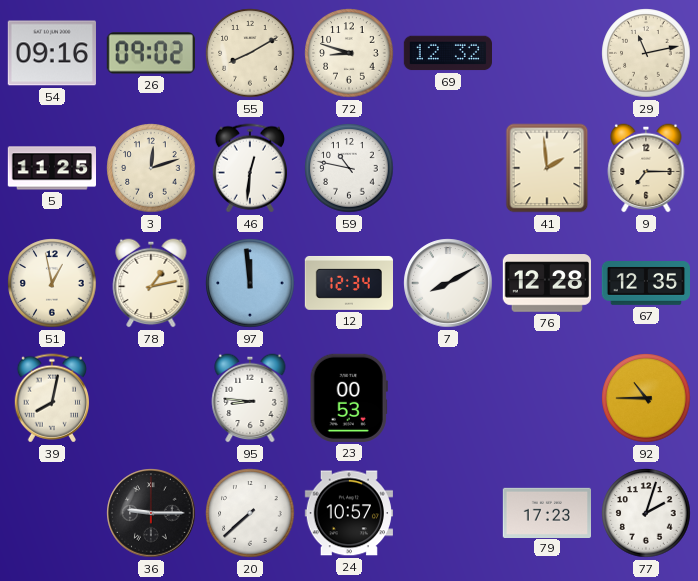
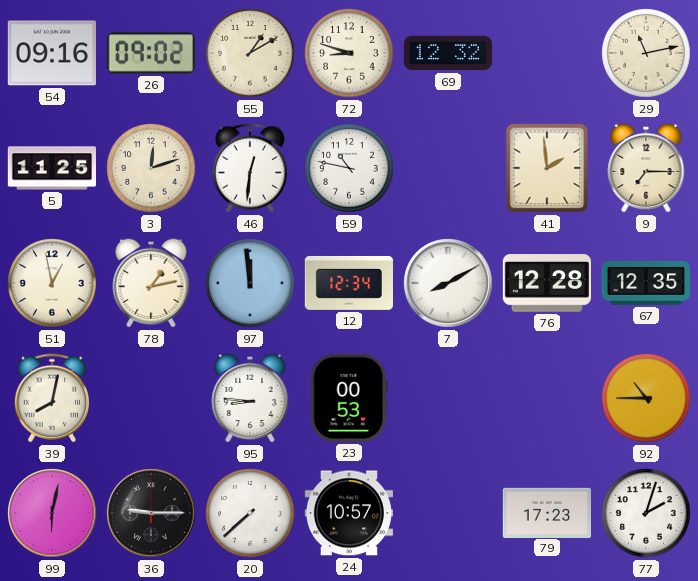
55: 8:10 -> 1:10
99: none -> 6:02
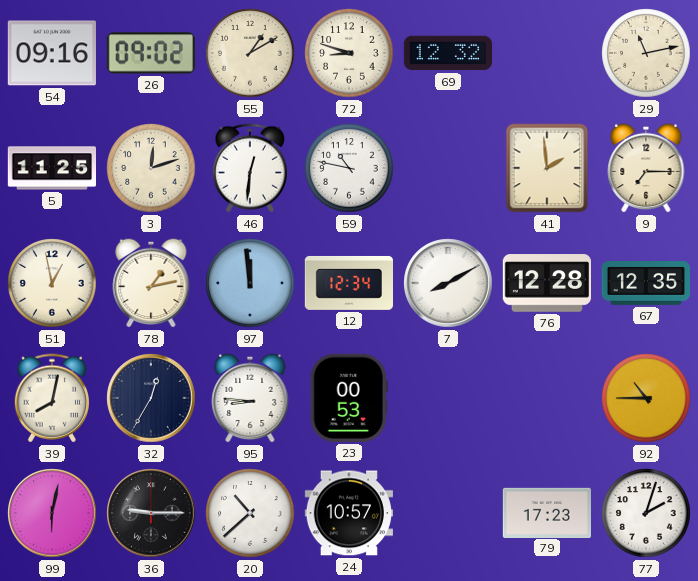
32: none -> 12:35
20: 7:38 -> 10:38
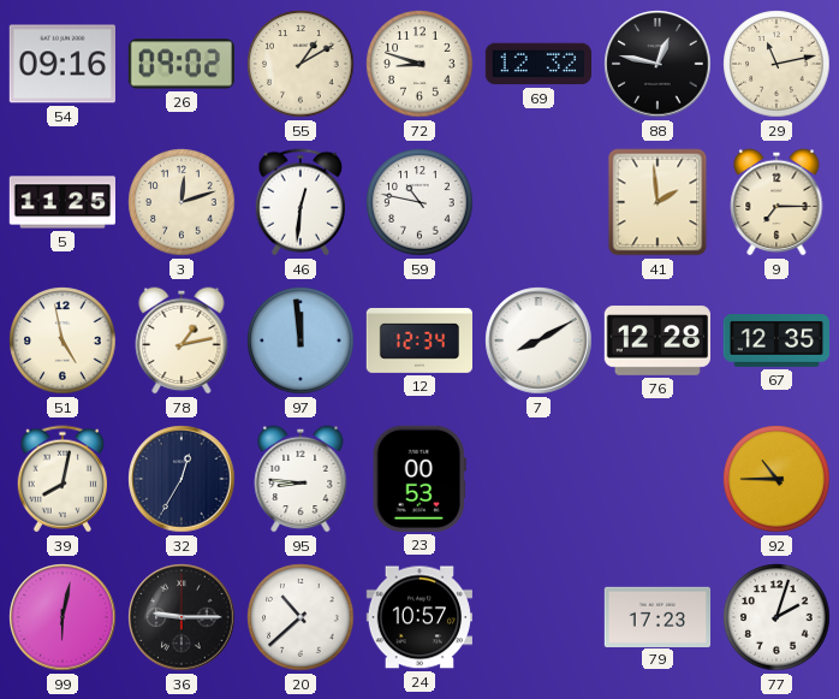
88: none -> 12:47
51: 12:58 -> 4:58
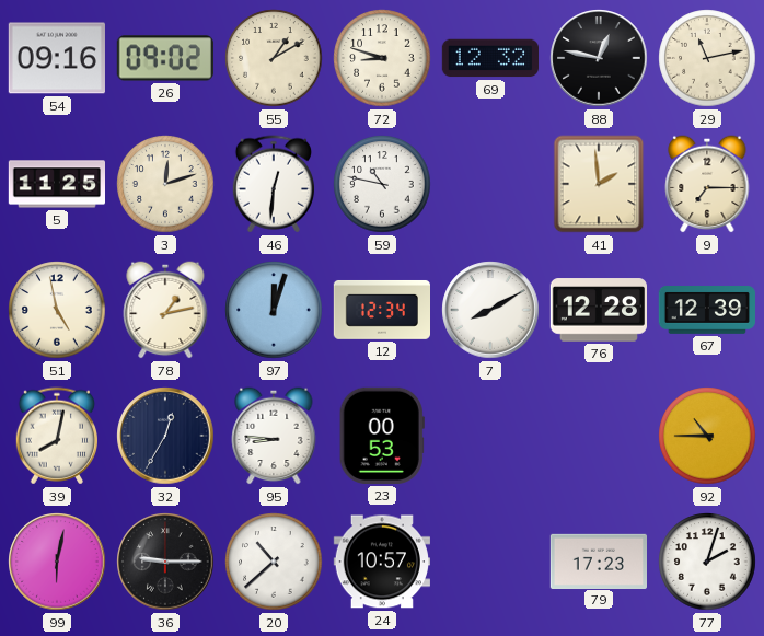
97: 11:59 -> 12:03
67: 12:35 -> 12:39
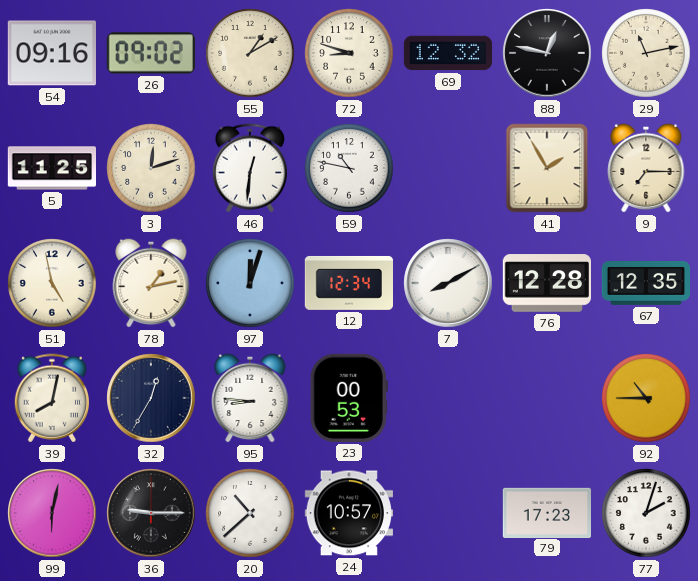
41: 1:59 -> 1:55
67: 12:39 -> 12:35
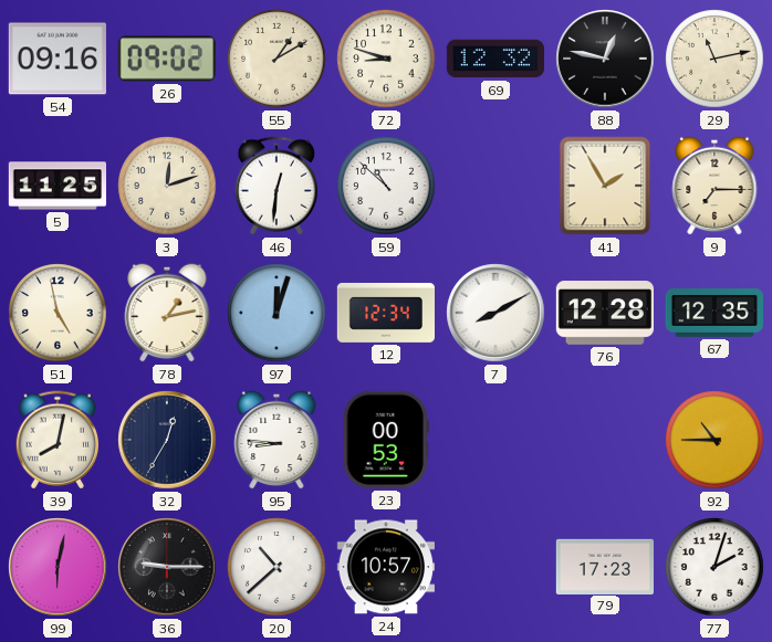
59: 10:47 -> 10:52
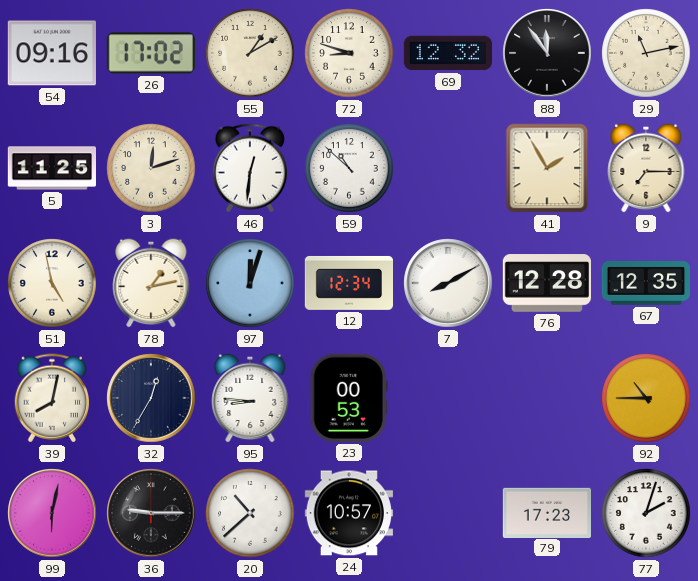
26: 09:02 -> 17:02
88: 12:47 -> 11:54
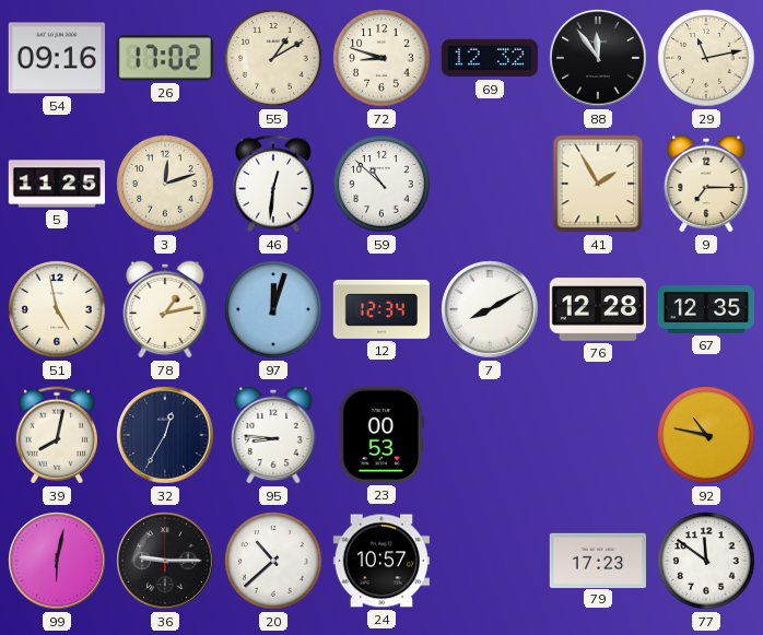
92: 10:45 -> 10:47
77: 2:03 -> 11:51
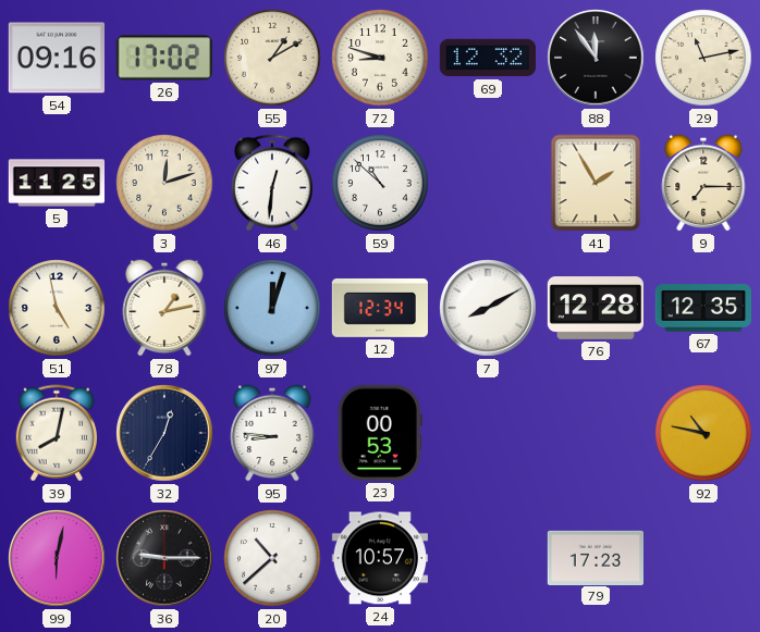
77: 11:51 -> none
